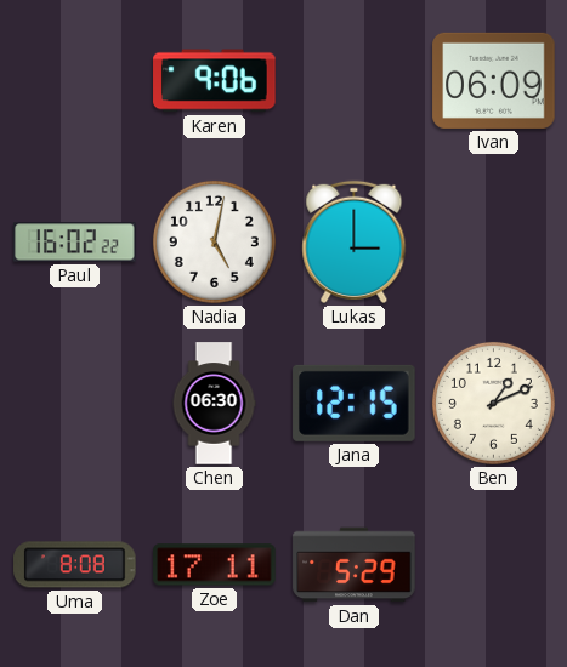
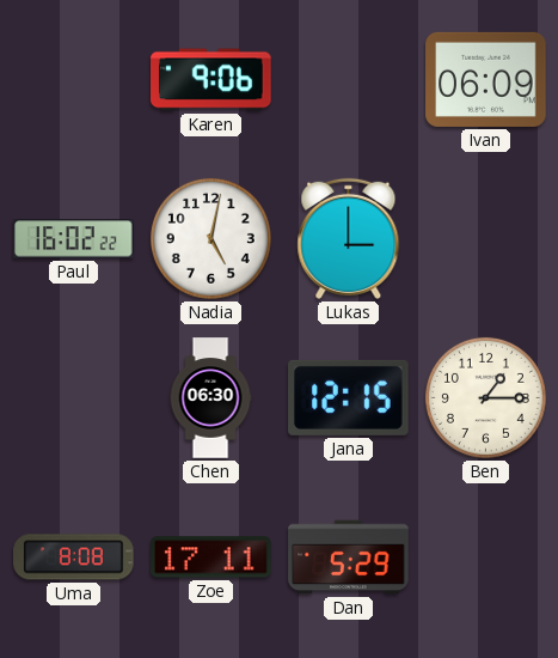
Ben: 1:11 -> 1:15
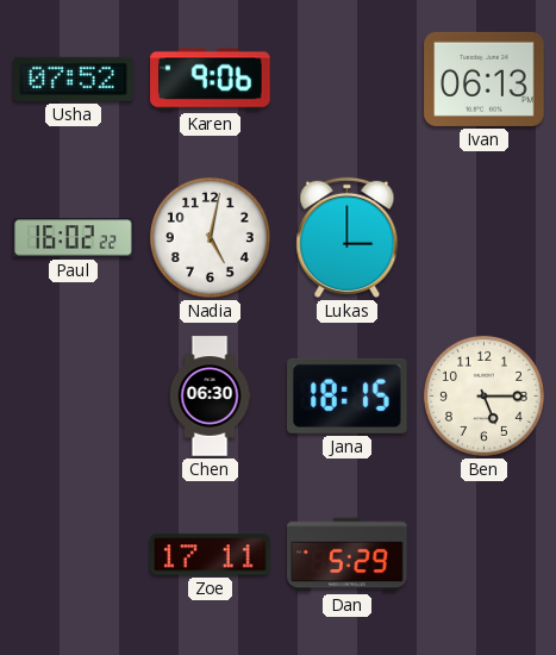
Usha: none -> 07:52
Ivan: 06:09 -> 06:13
Jana: 12:15 -> 18:15
Ben: 1:15 -> 5:15
Uma: 8:08 -> none
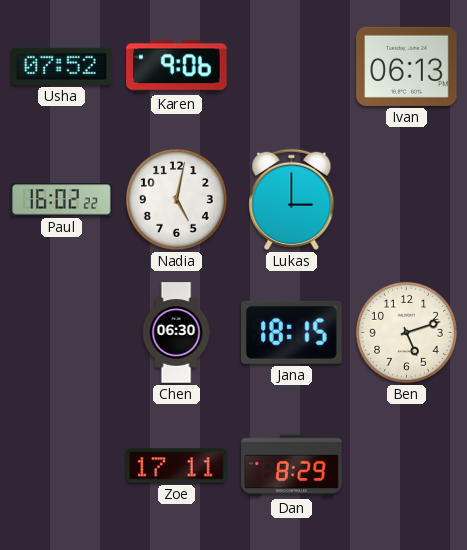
Ben: 5:15 -> 5:12
Dan: 5:29 -> 8:29
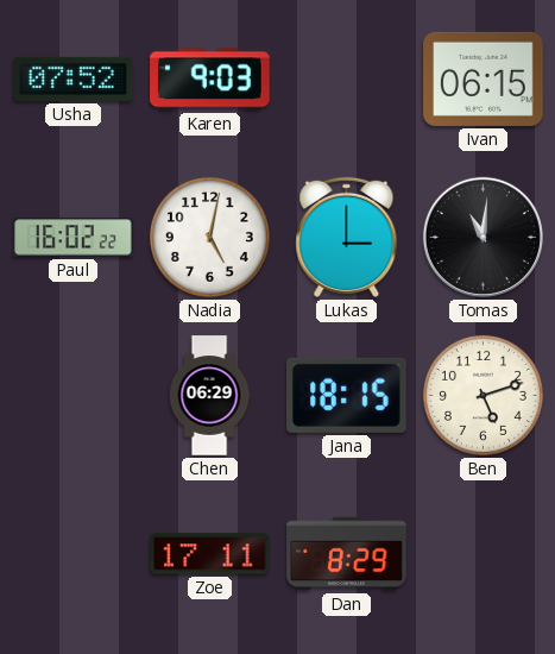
Karen: 9:06 -> 9:03
Ivan: 06:13 -> 06:15
Tomas: none -> 11:01
Chen: 06:30 -> 06:29
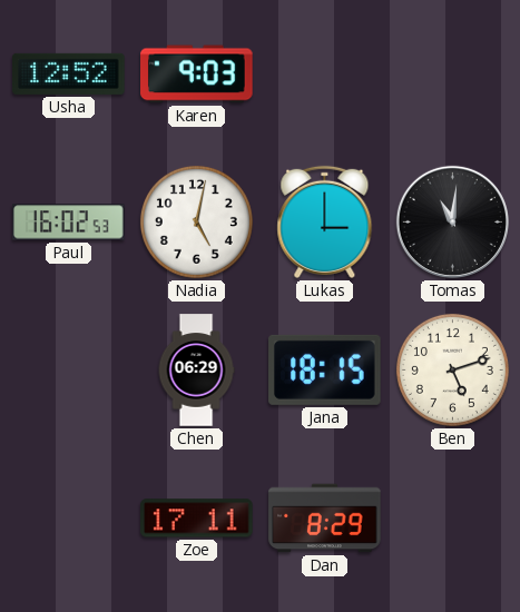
Usha: 07:52 -> 12:52
Ivan: 06:15 -> none
Paul: 16:02:22 -> 16:02:53
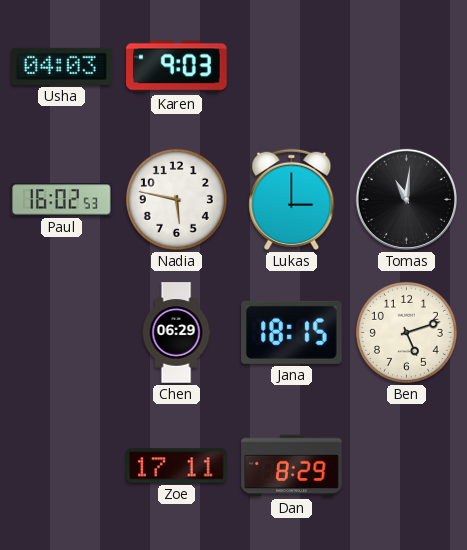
Usha: 12:52 -> 04:03
Nadia: 5:02 -> 5:47
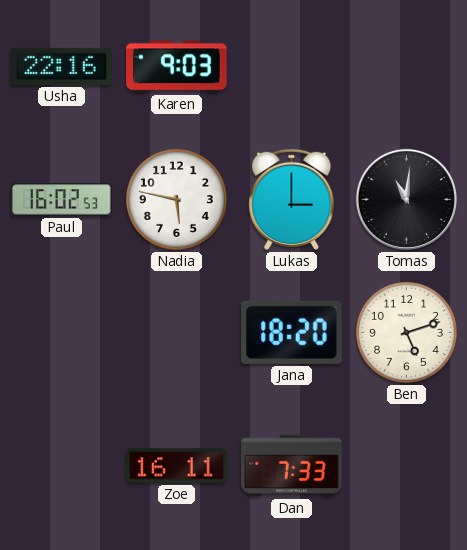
Usha: 04:03 -> 22:16
Chen: 06:29 -> none
Jana: 18:15 -> 18:20
Zoe: 17:11 -> 16:11
Dan: 8:29 -> 7:33
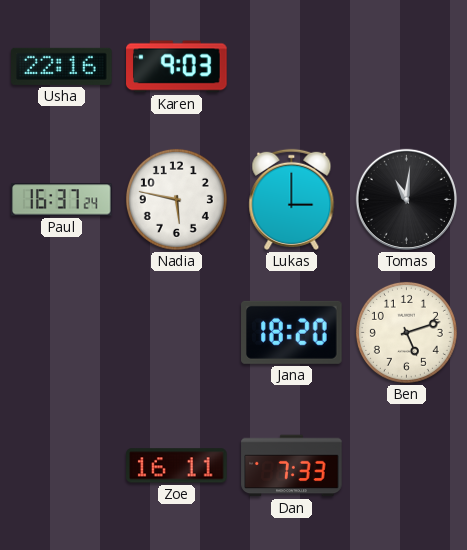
Paul: 16:02 -> 16:37
